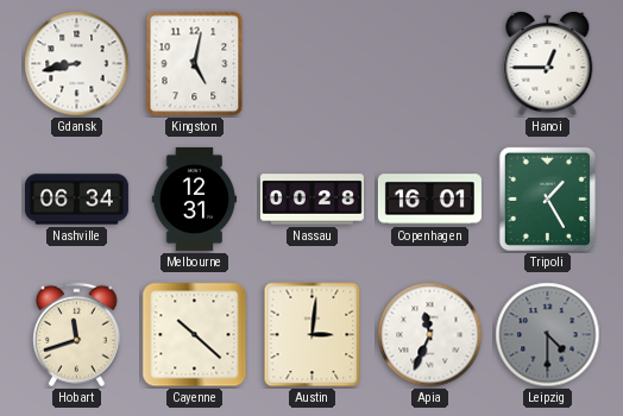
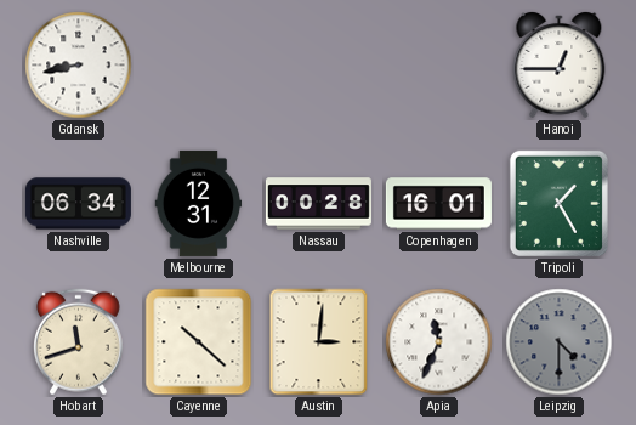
Kingston: 5:02 -> none
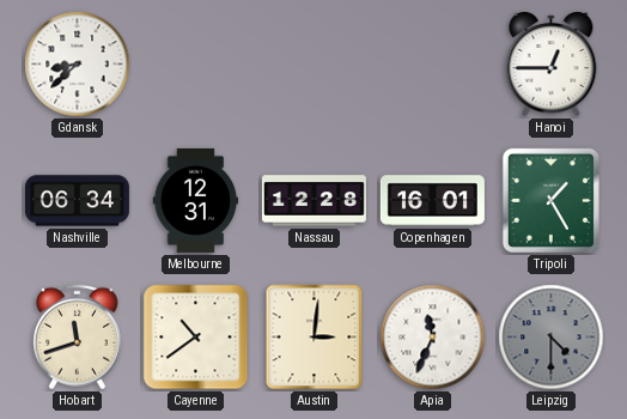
Gdansk: 8:43 -> 8:38
Nassau: 00:28 -> 12:28
Cayenne: 10:22 -> 10:39
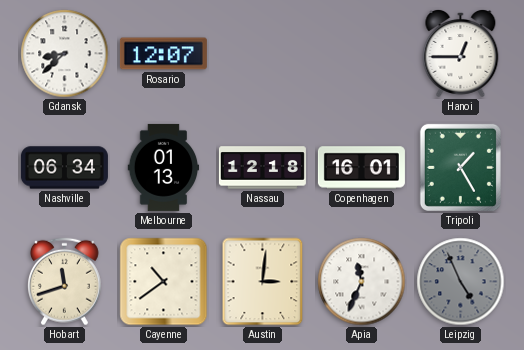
Rosario: none -> 12:07
Melbourne: 12:31 -> 01:13
Nassau: 12:28 -> 12:18
Leipzig: 4:30 -> 4:56
